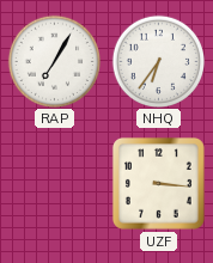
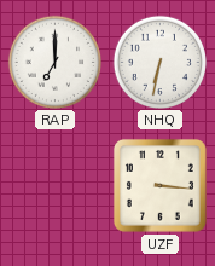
RAP: 7:05 -> 7:00
NHQ: 6:36 -> 6:32
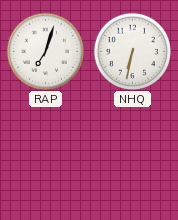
RAP: 7:00 -> 7:03
UZF: 3:16 -> none
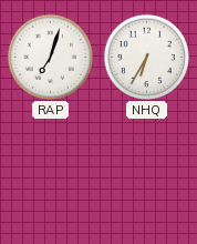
NHQ: 6:32 -> 6:35
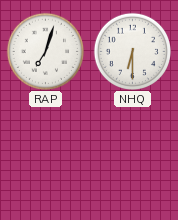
NHQ: 6:35 -> 6:30
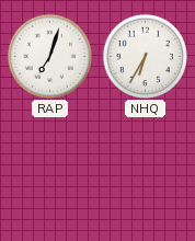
NHQ: 6:30 -> 6:35
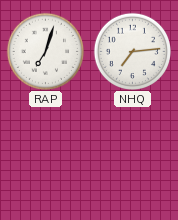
NHQ: 6:35 -> 7:14
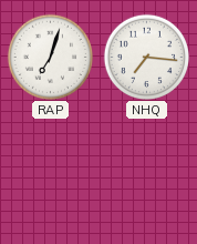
NHQ: 7:14 -> 7:16
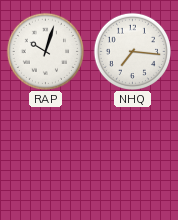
RAP: 7:03 -> 10:03
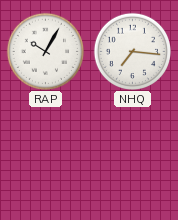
RAP: 10:03 -> 10:05
